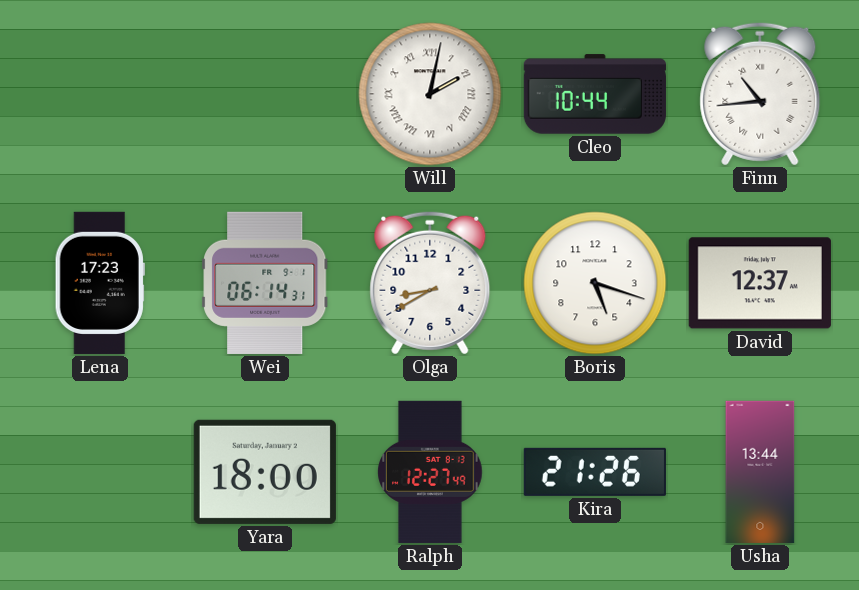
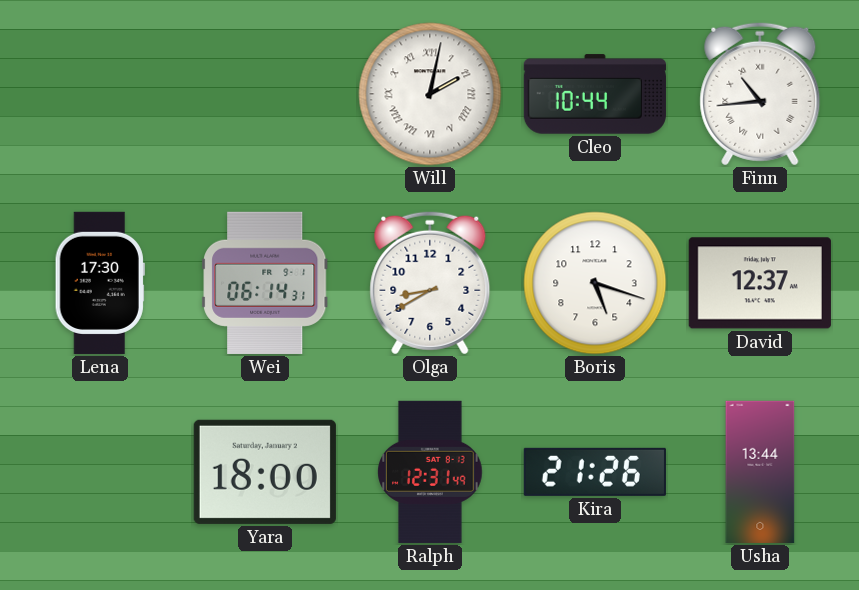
Lena: 17:23 -> 17:30
Ralph: 12:27 -> 12:31
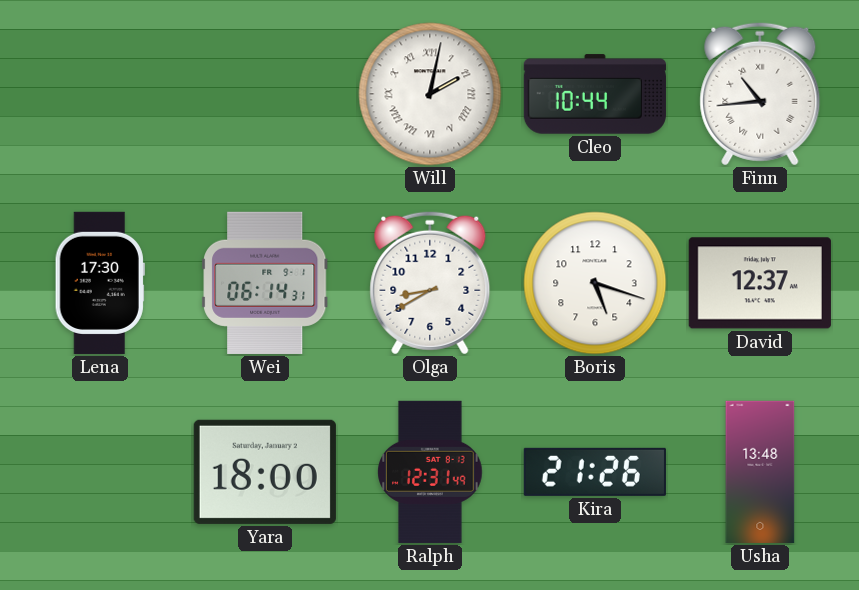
Usha: 13:44 -> 13:48
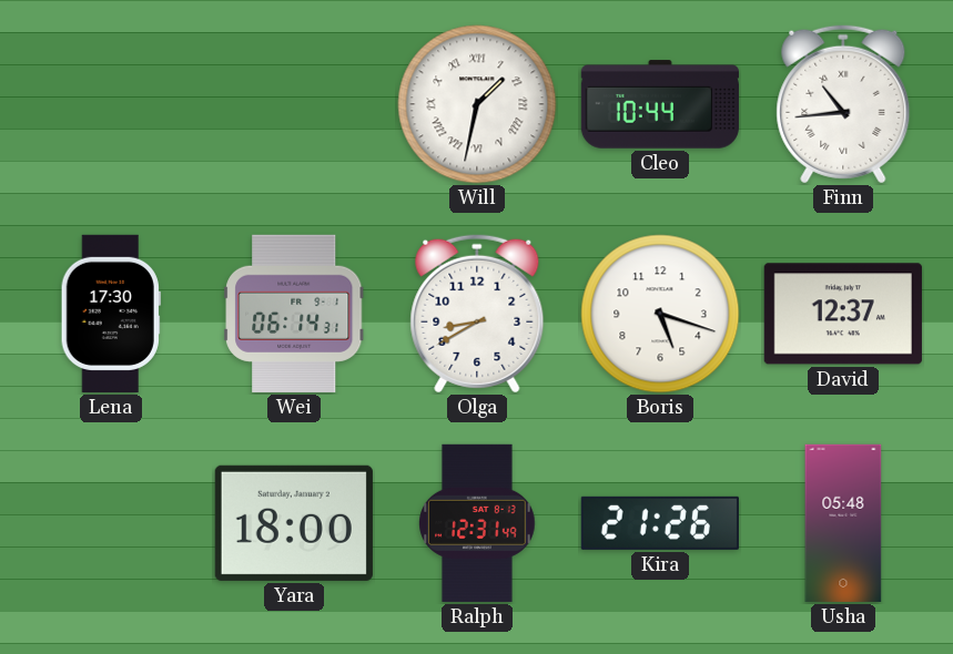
Will: 2:02 -> 1:32
Usha: 13:48 -> 05:48
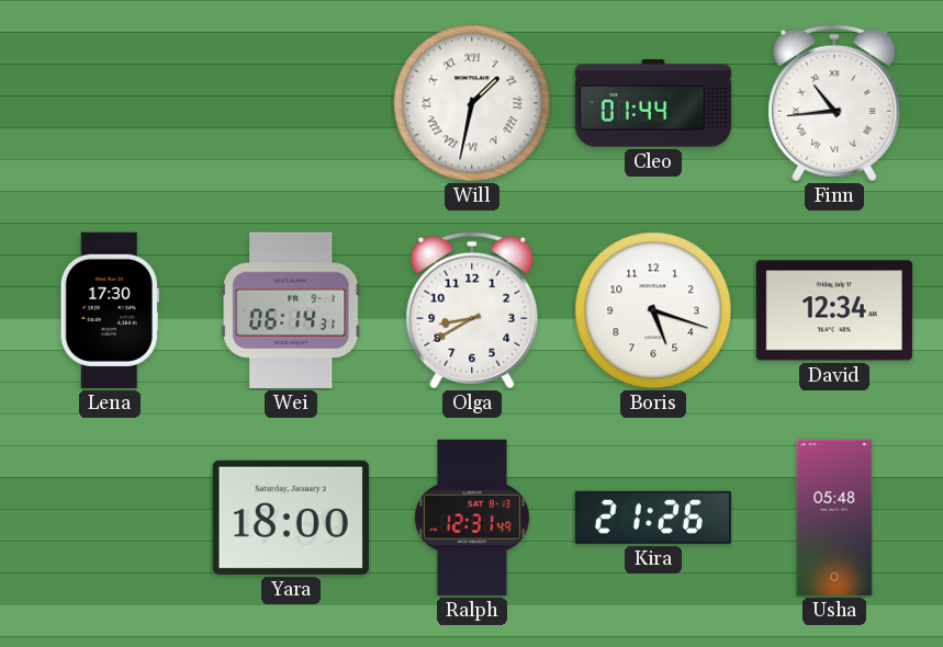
Cleo: 10:44 -> 01:44
David: 12:37 -> 12:34
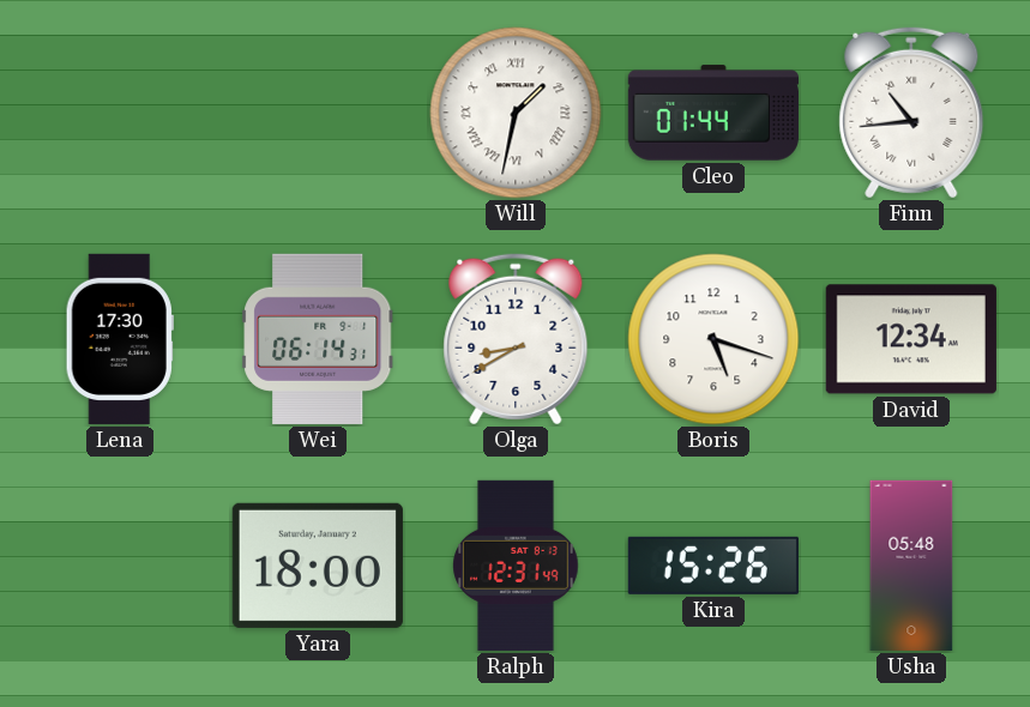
Kira: 21:26 -> 15:26
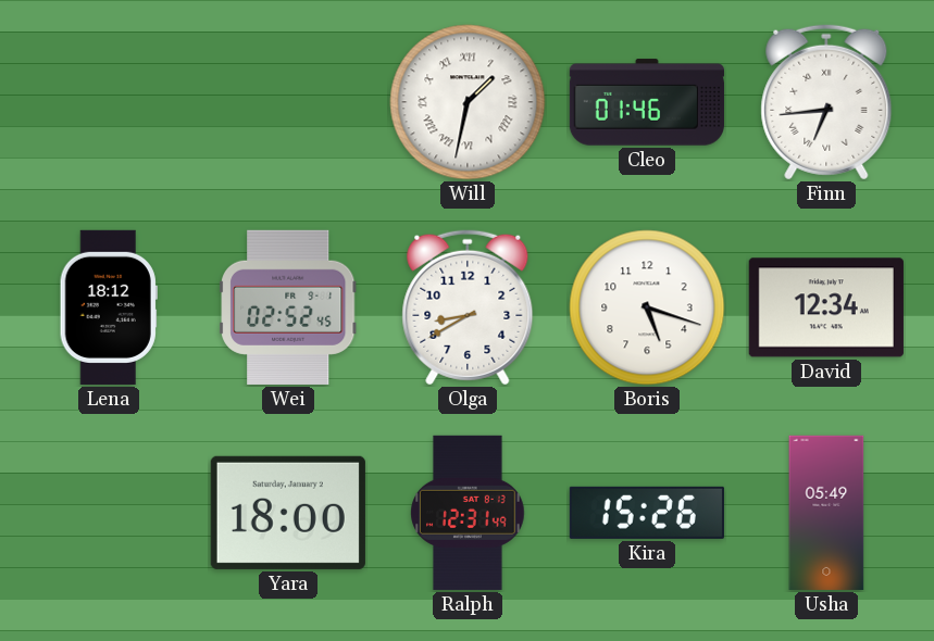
Cleo: 01:44 -> 01:46
Finn: 10:44 -> 6:44
Lena: 17:30 -> 18:12
Wei: 06:14 -> 02:52
Usha: 05:48 -> 05:49
